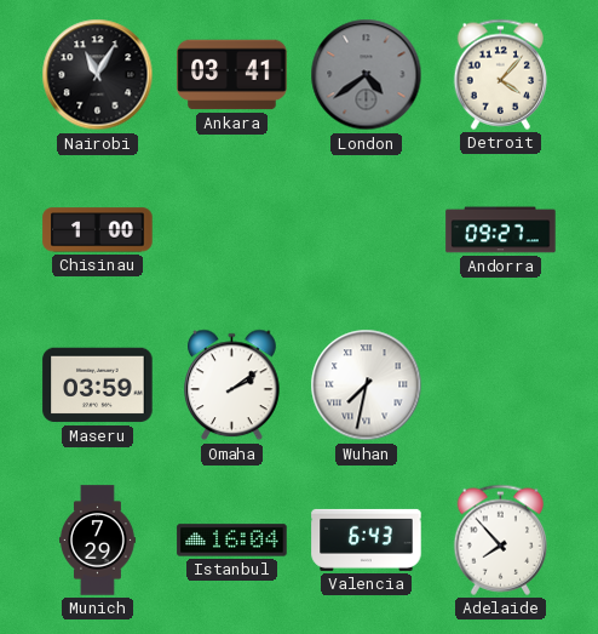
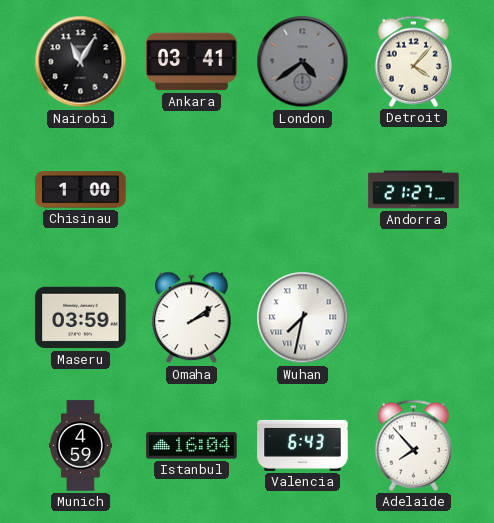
Andorra: 09:27 -> 21:27
Munich: 7:29 -> 4:59
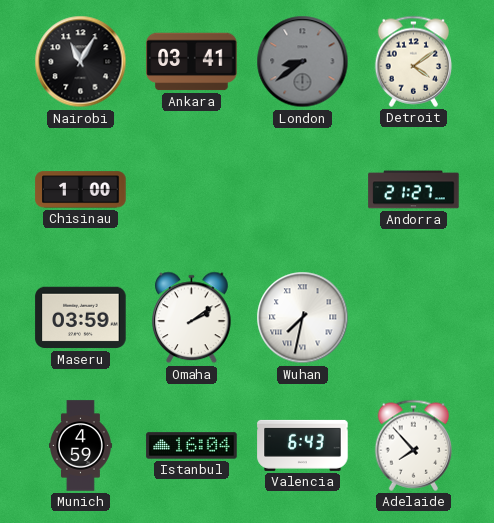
London: 4:39 -> 8:39
Detroit: 4:07 -> 4:09
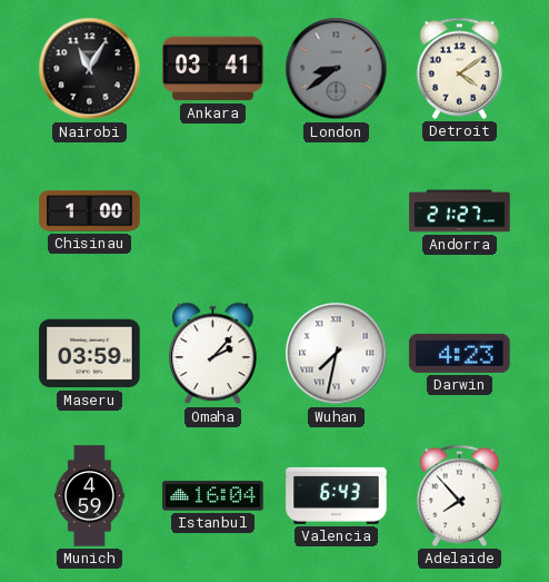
Omaha: 2:09 -> 2:07
Darwin: none -> 4:23
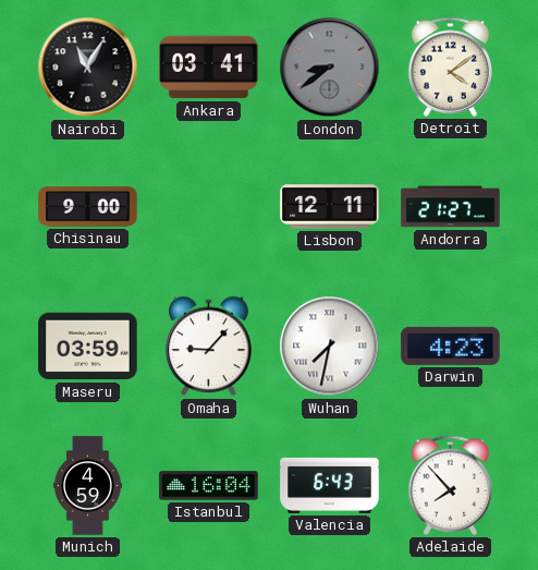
Chisinau: 1:00 -> 9:00
Lisbon: none -> 12:11
Omaha: 2:07 -> 9:07
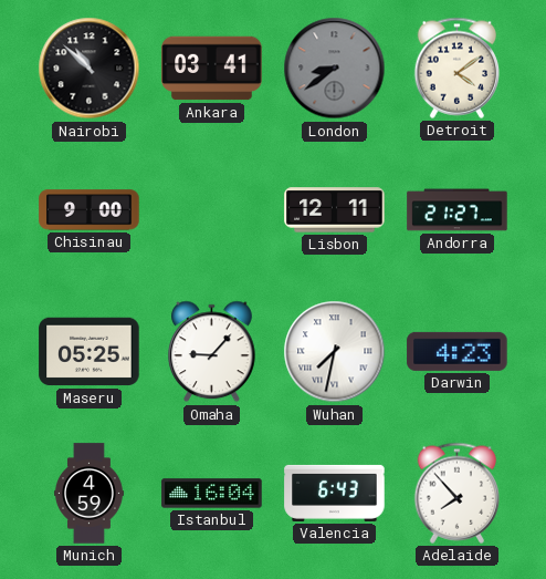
Nairobi: 11:05 -> 10:52
Maseru: 03:59 -> 05:25
